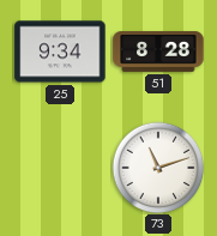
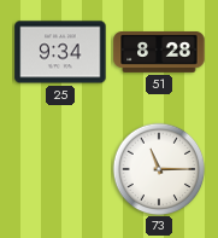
73: 11:12 -> 11:15
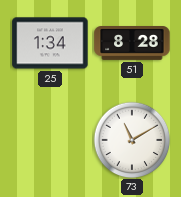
25: 9:34 -> 1:34
73: 11:15 -> 11:10
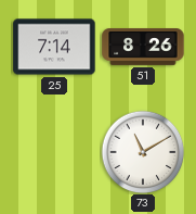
25: 1:34 -> 7:14
51: 8:28 -> 8:26
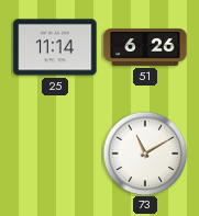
25: 7:14 -> 11:14
51: 8:26 -> 6:26
